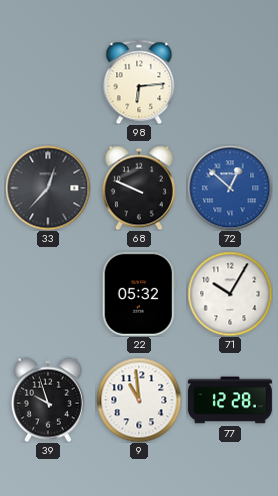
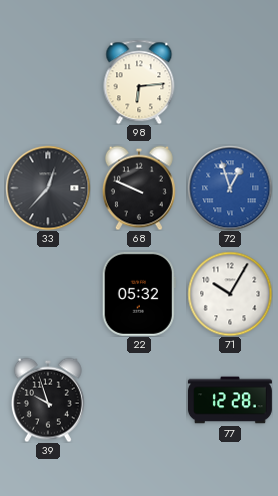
72: 12:52 -> 12:57
9: 10:59 -> none
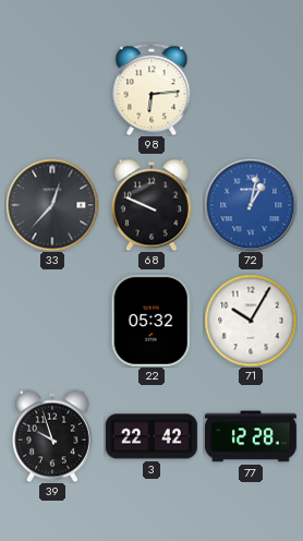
72: 12:57 -> 1:02
3: none -> 22:42
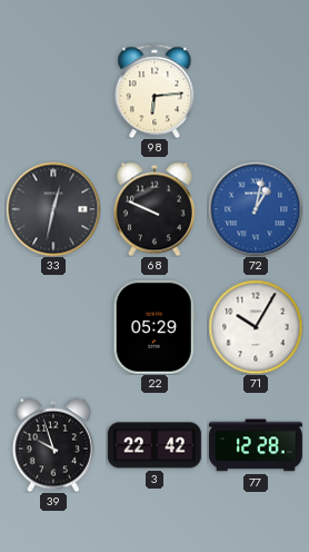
33: 12:37 -> 12:32
22: 05:32 -> 05:29
